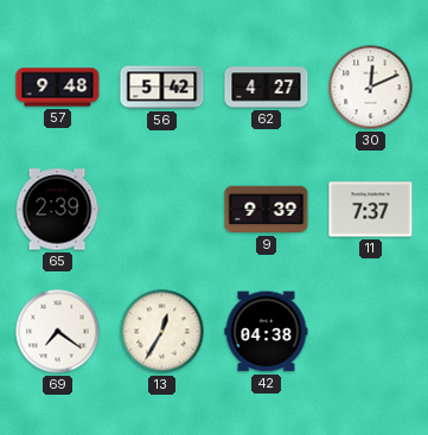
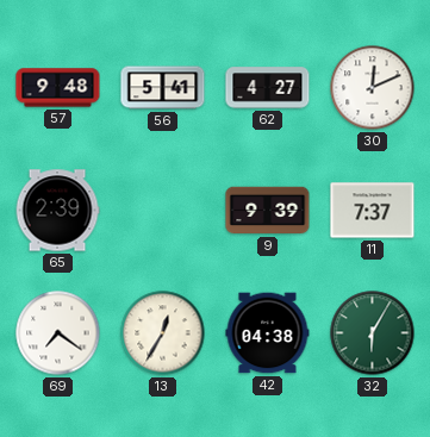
56: 5:42 -> 5:41
32: none -> 6:05
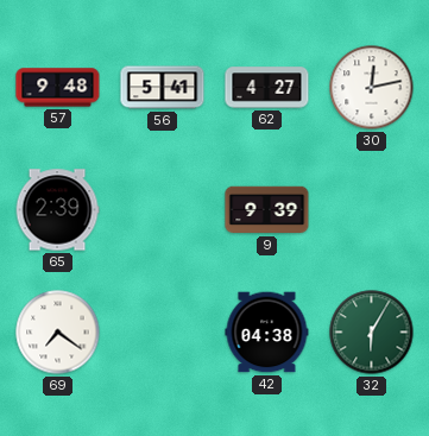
30: 12:11 -> 12:13
11: 7:37 -> none
13: 12:35 -> none
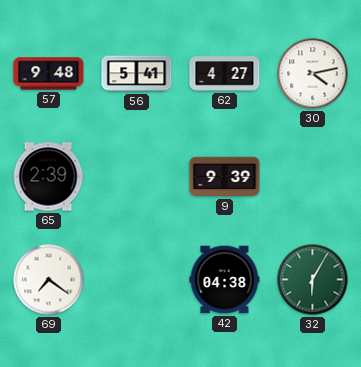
30: 12:13 -> 4:13
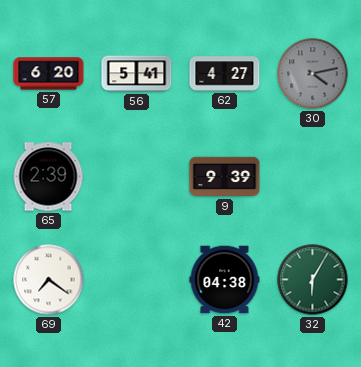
57: 9:48 -> 6:20
30 dial: white -> grey
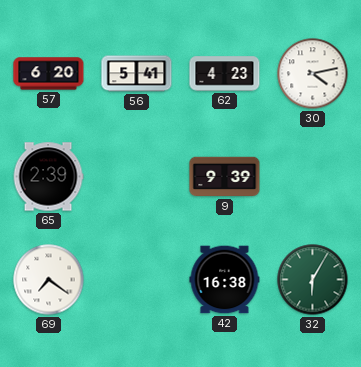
62: 4:27 -> 4:23
30 dial: grey -> white
42: 04:38 -> 16:38
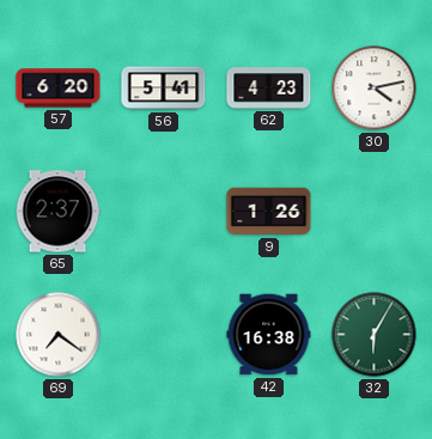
65: 2:39 -> 2:37
9: 9:39 -> 1:26
